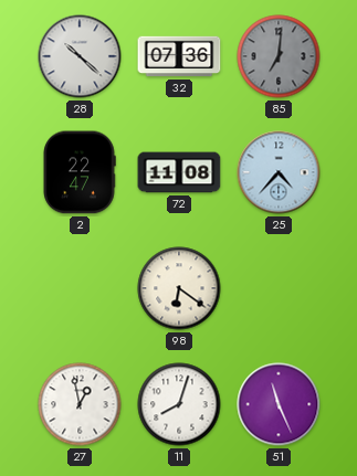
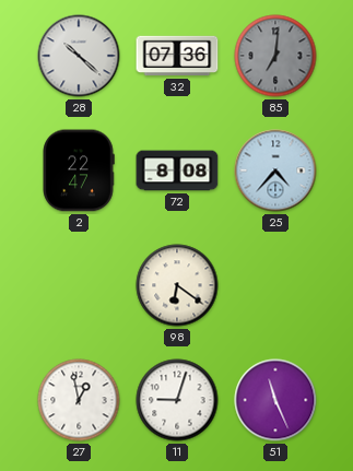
72: 11:08 -> 8:08
11: 8:03 -> 9:03
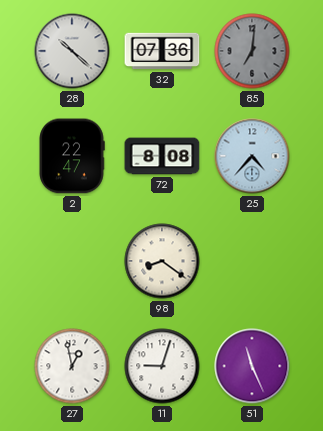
98: 6:21 -> 8:21
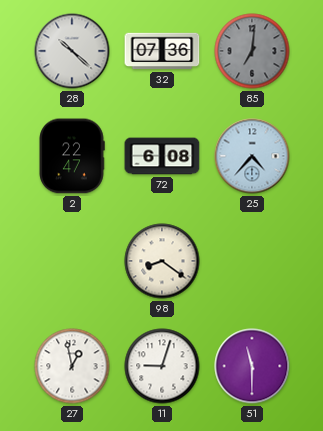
72: 8:08 -> 6:08
51: 11:26 -> 11:30
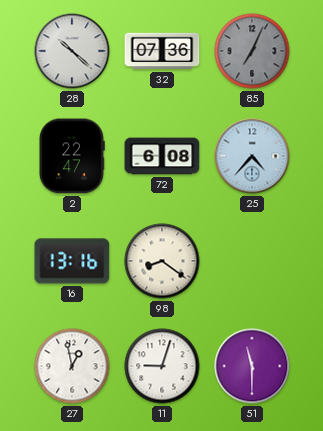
85: 7:01 -> 7:04
16: none -> 13:16
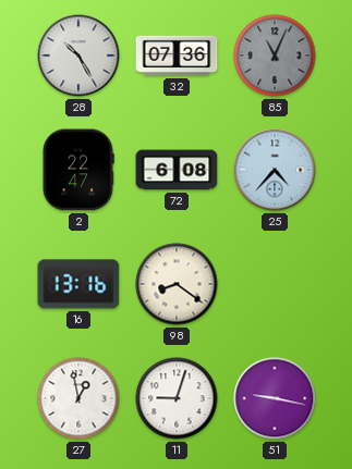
28: 10:22 -> 10:25
85: 7:04 -> 11:04
51: 11:30 -> 9:17
